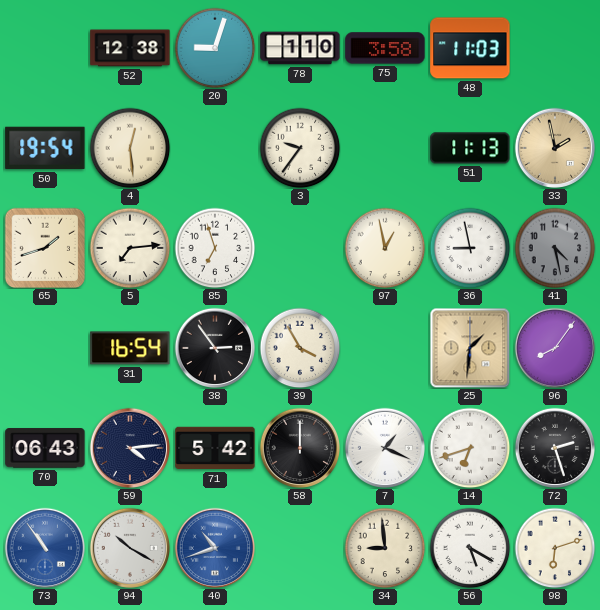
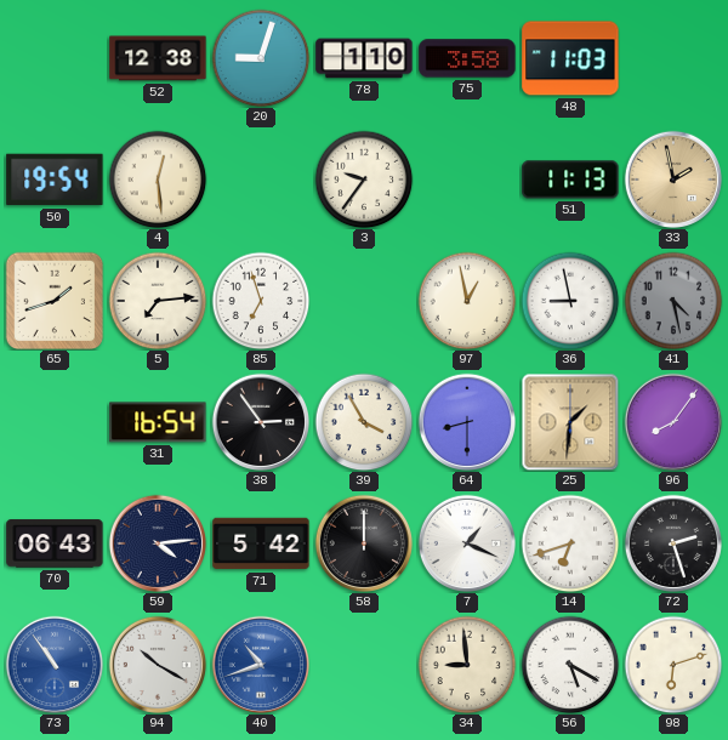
64: none -> 8:30
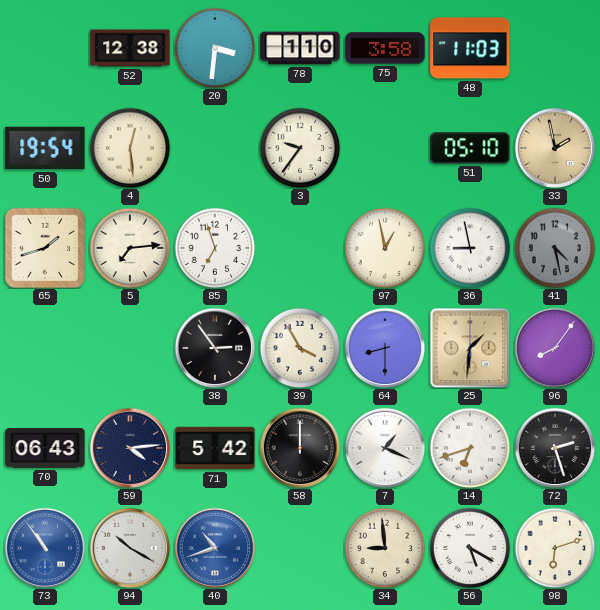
20: 9:03 -> 3:31
51: 11:13 -> 05:10
31: 16:54 -> none
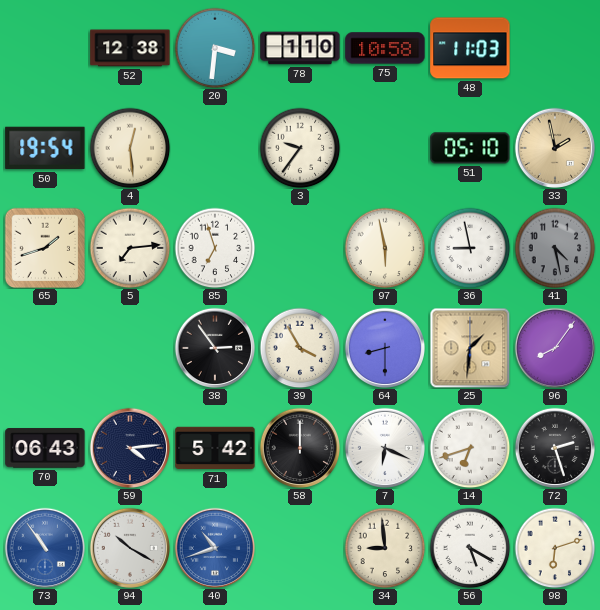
75: 3:58 -> 10:58
97: 12:58 -> 5:58
7: 1:19 -> 6:19
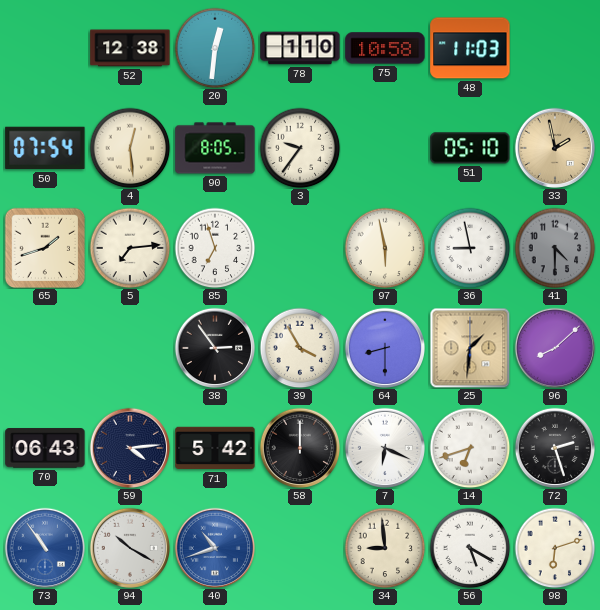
20: 3:31 -> 12:31
50: 19:54 -> 07:54
90: none -> 8:05
41: 4:28 -> 4:30
96: 8:06 -> 8:08
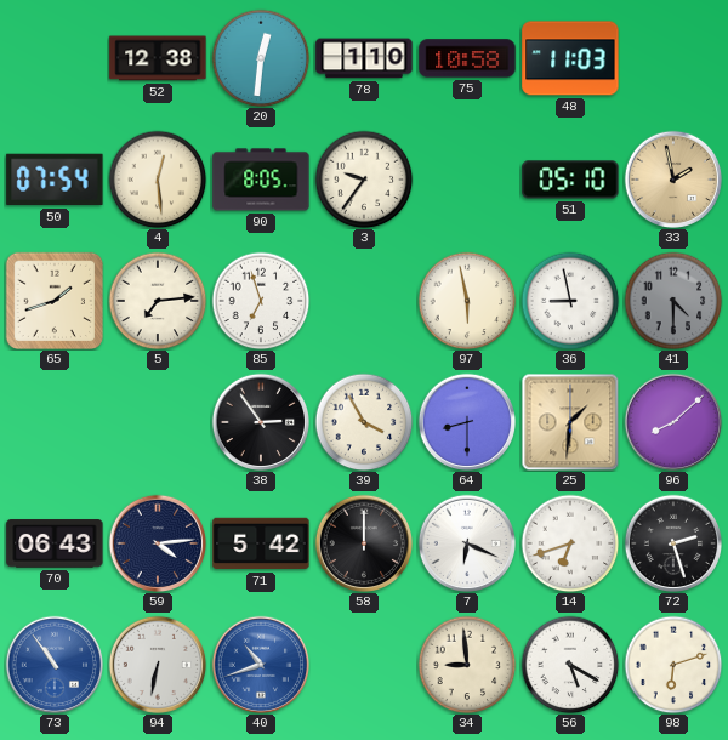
94: 10:20 -> 6:32
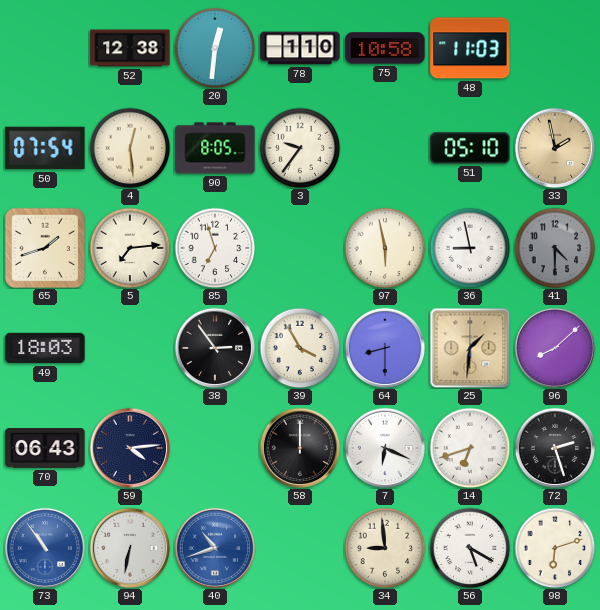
49: none -> 18:03
71: 5:42 -> none
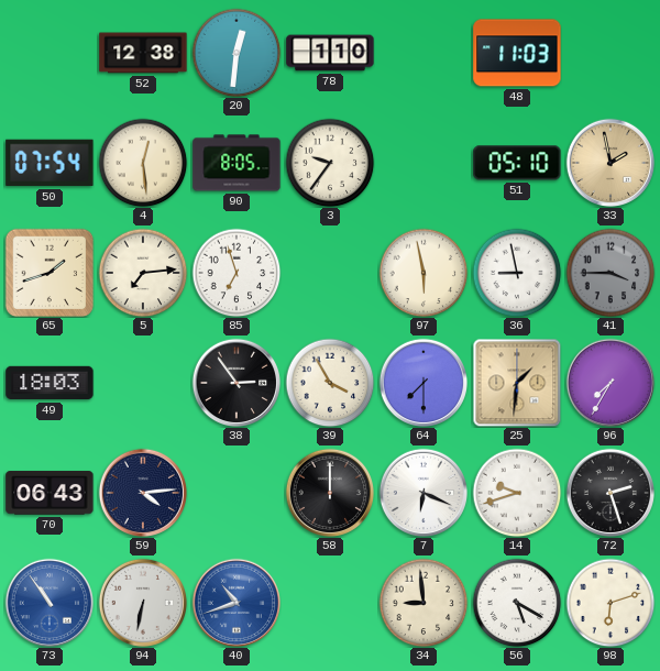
75: 10:58 -> none
41: 4:30 -> 3:45
64: 8:30 -> 7:30
96: 8:08 -> 7:35
14: 6:42 -> 9:42
